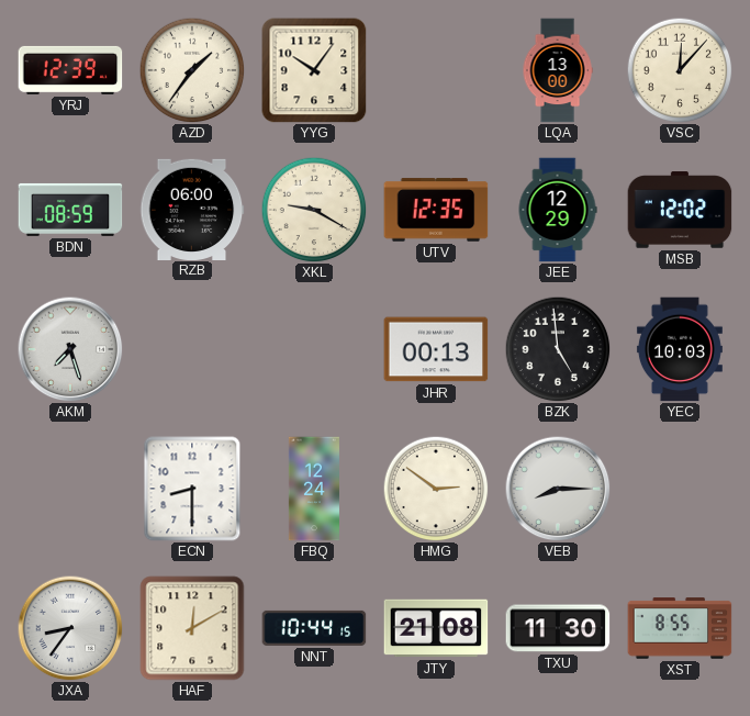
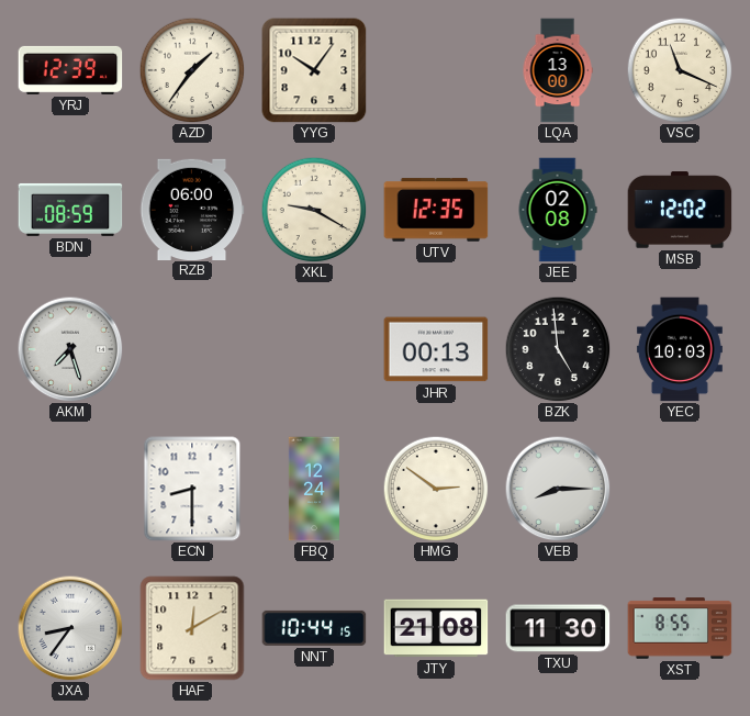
VSC: 12:07 -> 11:19
JEE: 12:29 -> 02:08
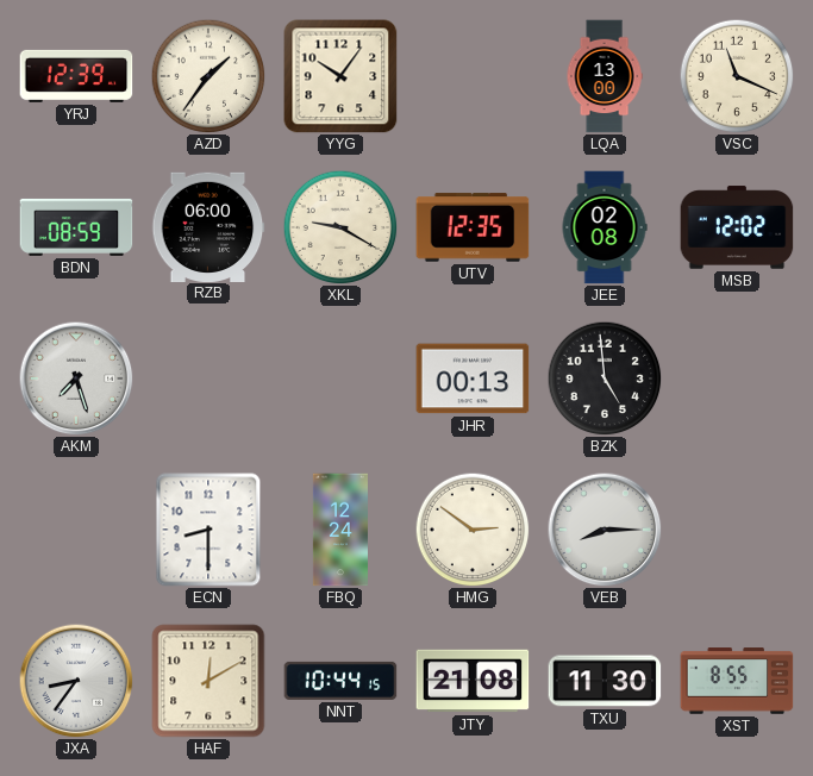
YEC: 10:03 -> none
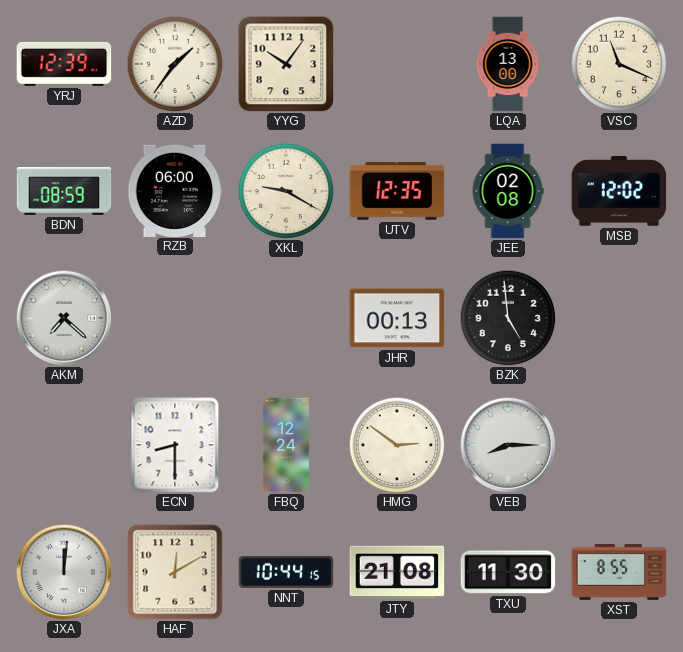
AKM: 7:27 -> 7:22
JXA: 8:36 -> 12:01
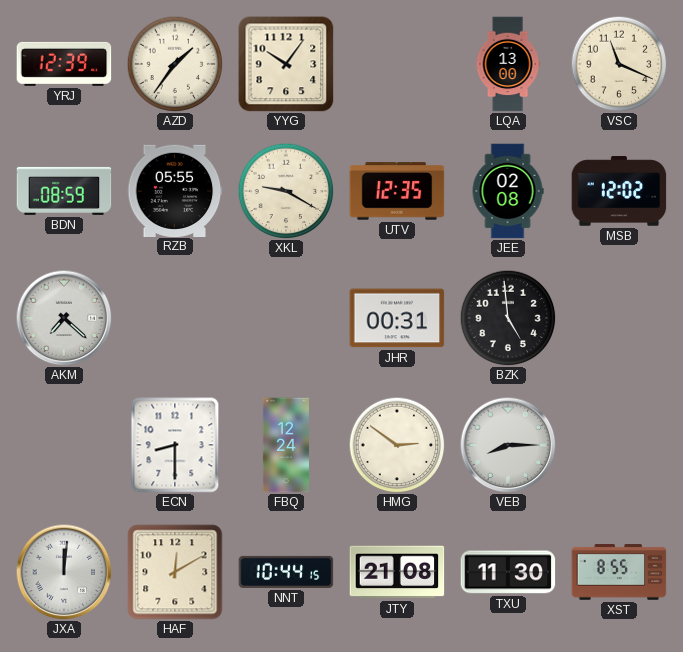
RZB: 06:00 -> 05:55
JHR: 00:13 -> 00:31
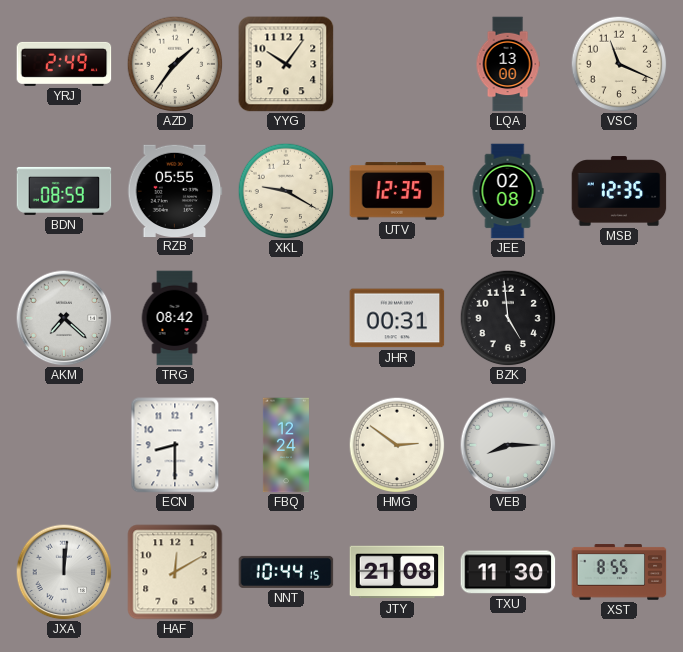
YRJ: 12:39 -> 2:49
MSB: 12:02 -> 12:35
TRG: none -> 08:42
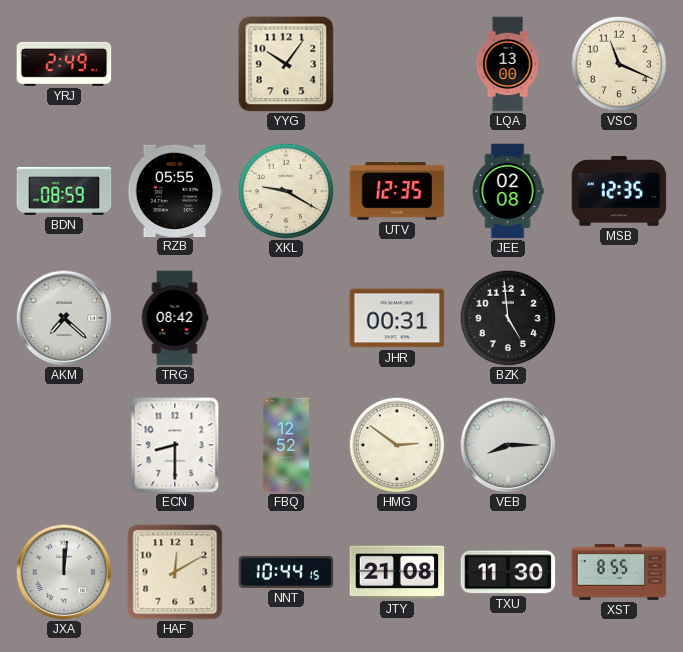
AZD: 1:36 -> none
FBQ: 12:24 -> 12:52
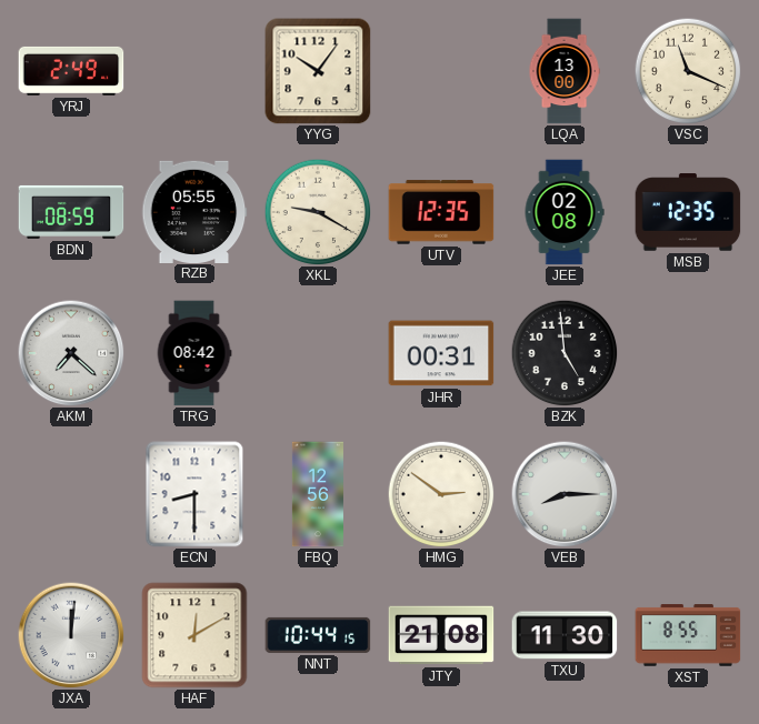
FBQ: 12:52 -> 12:56
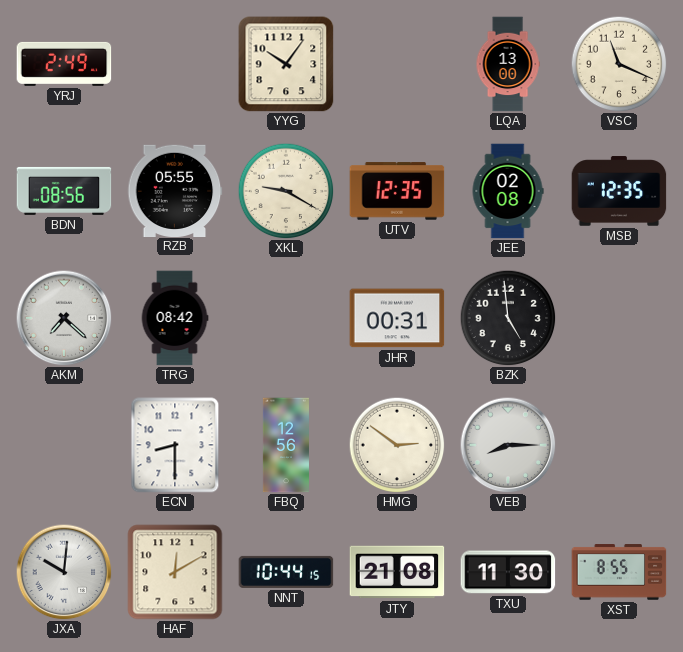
BDN: 08:59 -> 08:56
JXA: 12:01 -> 10:01
